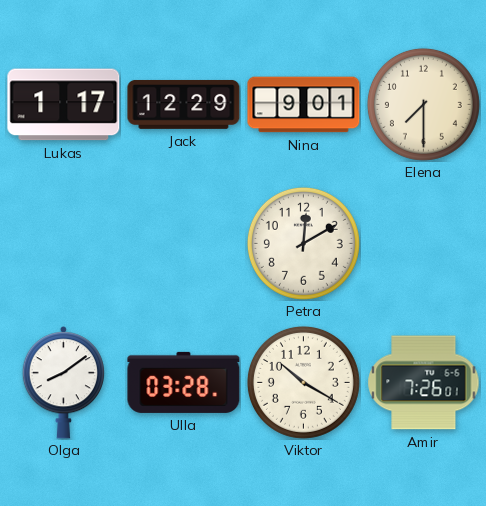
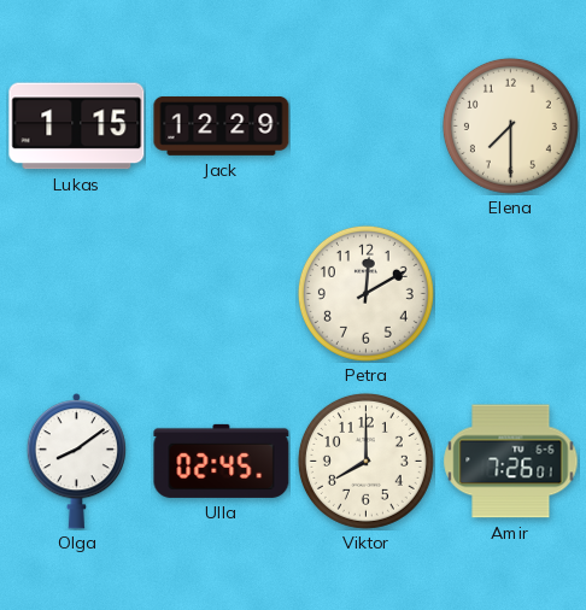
Lukas: 1:17 -> 1:15
Nina: 9:01 -> none
Ulla: 03:28 -> 02:45
Viktor: 10:20 -> 8:00
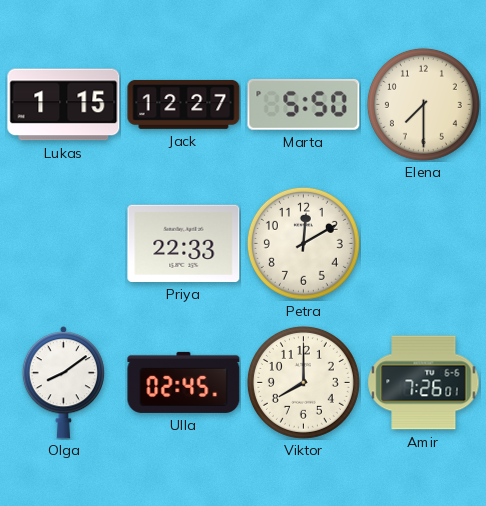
Jack: 12:29 -> 12:27
Marta: none -> 5:50
Priya: none -> 22:33
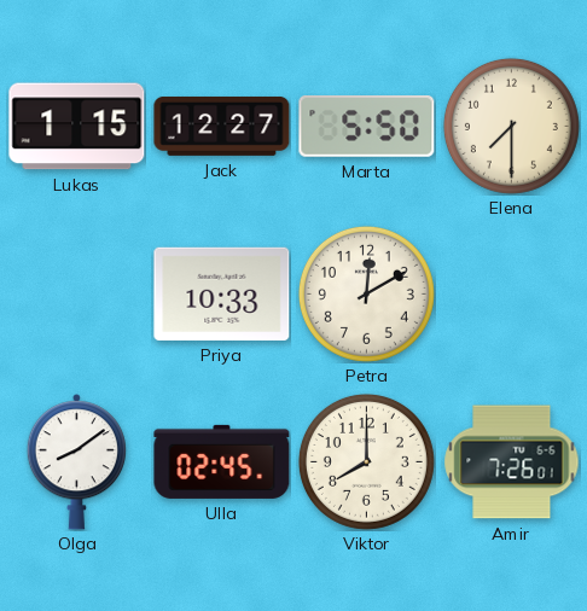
Priya: 22:33 -> 10:33
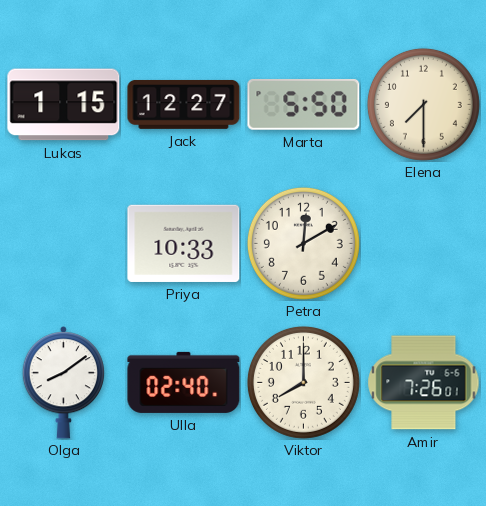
Ulla: 02:45 -> 02:40
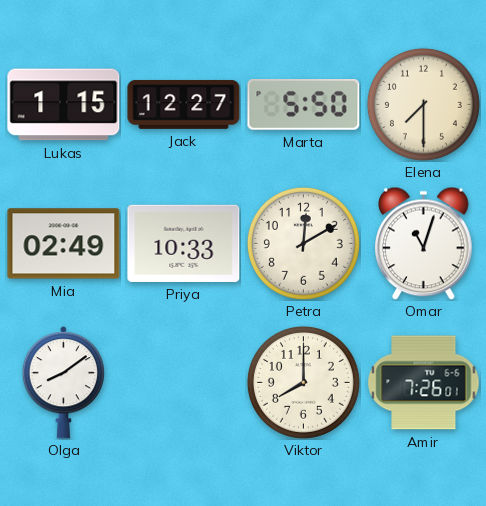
Mia: none -> 02:49
Omar: none -> 11:03
Ulla: 02:40 -> none
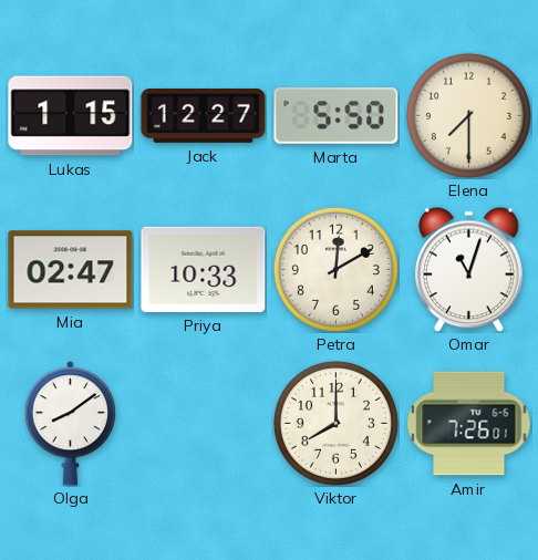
Mia: 02:49 -> 02:47
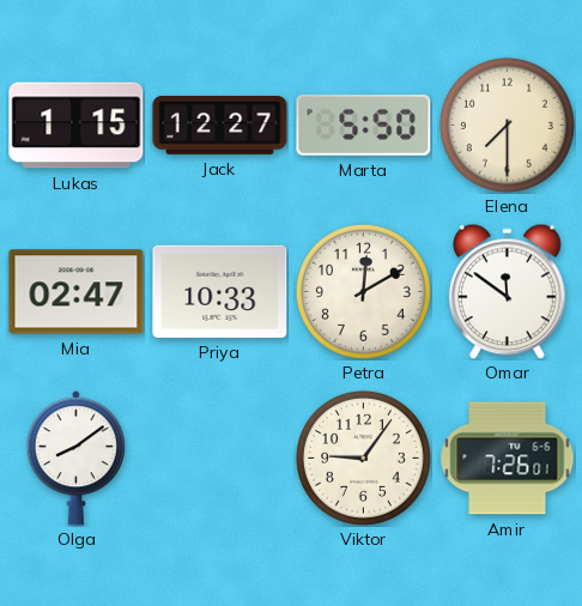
Omar: 11:03 -> 11:51
Viktor: 8:00 -> 9:06
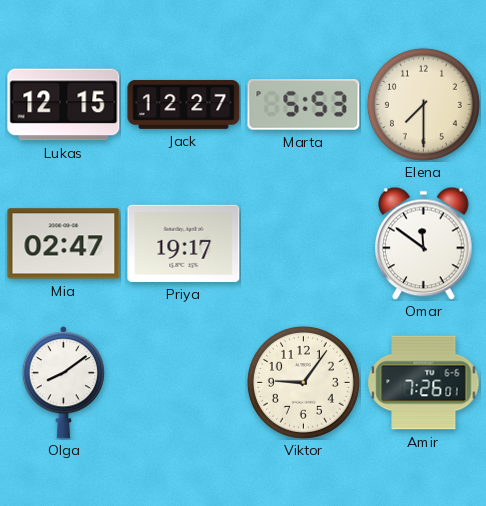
Lukas: 1:15 -> 12:15
Marta: 5:50 -> 5:53
Priya: 10:33 -> 19:17
Petra: 12:10 -> none
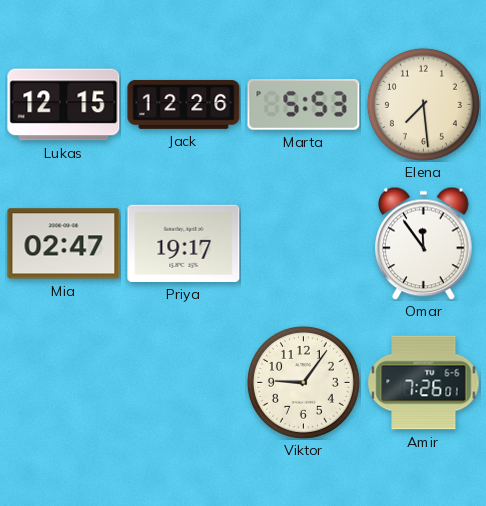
Jack: 12:27 -> 12:26
Elena: 7:30 -> 7:29
Omar: 11:51 -> 11:54
Olga: 8:09 -> none
